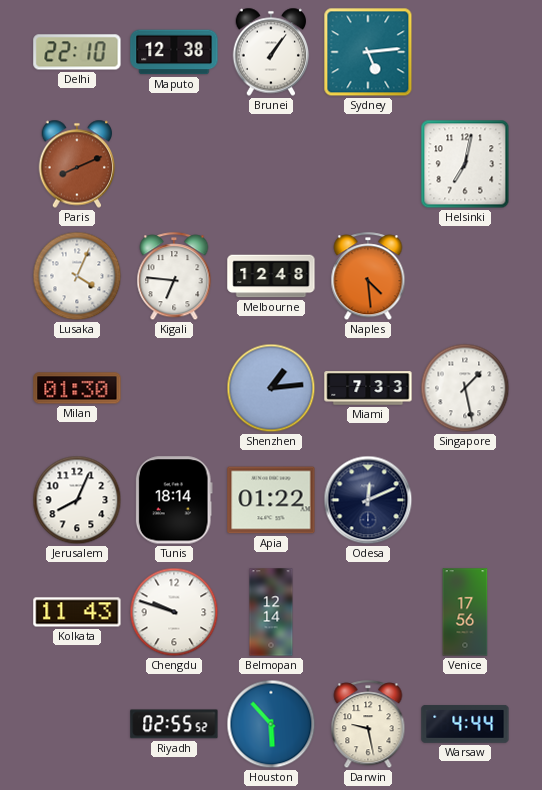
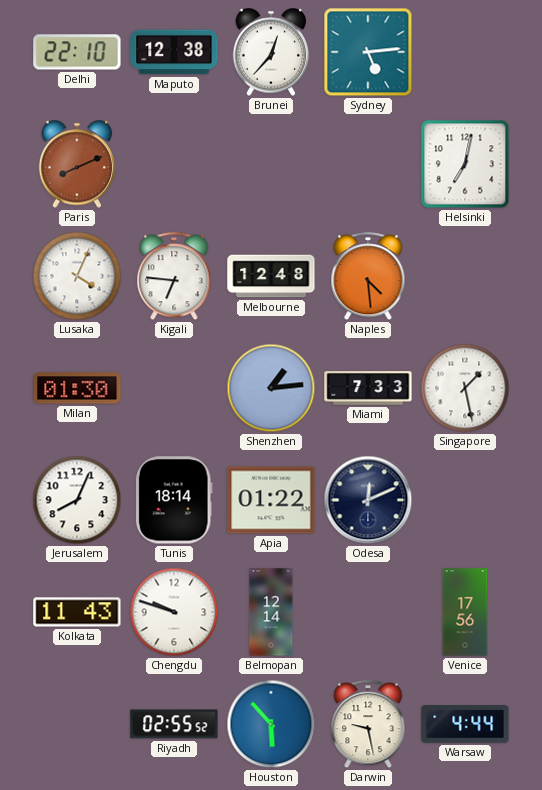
Brunei: 1:06 -> 12:37
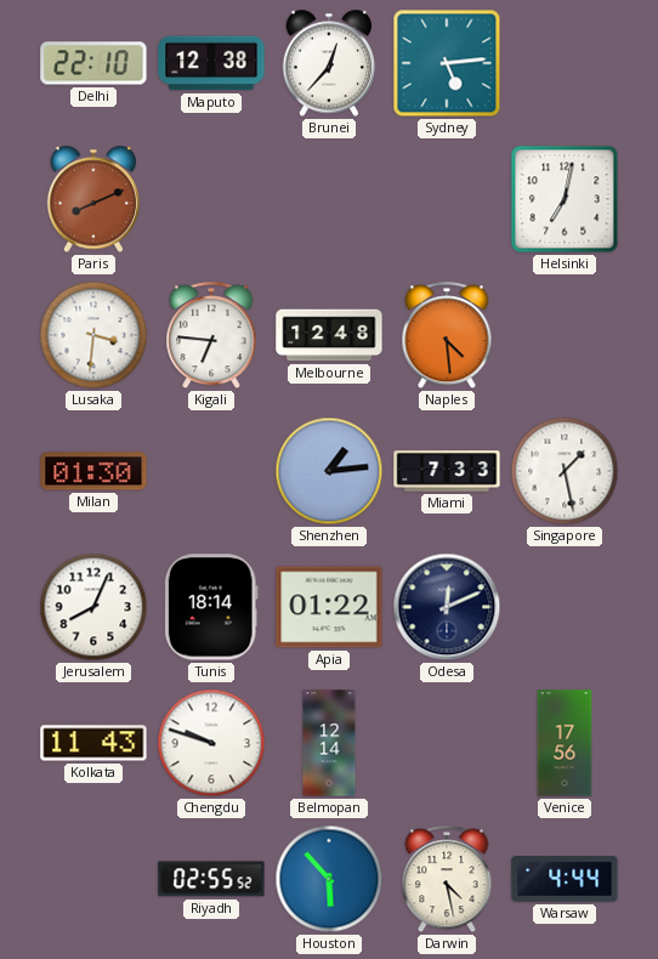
Lusaka: 4:04 -> 3:31
Darwin: 9:28 -> 4:28
